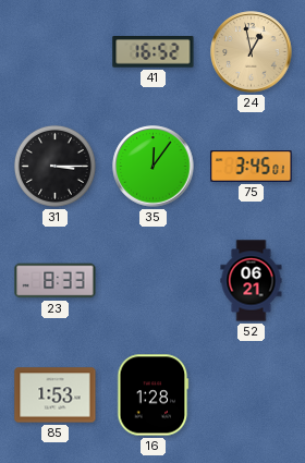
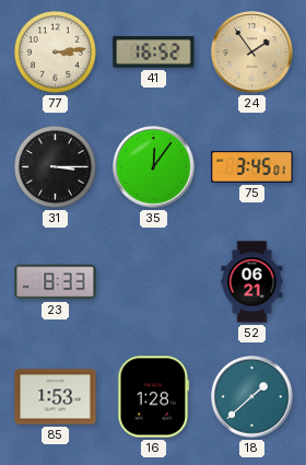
77: none -> 3:14
24: 12:58 -> 1:54
18: none -> 1:38
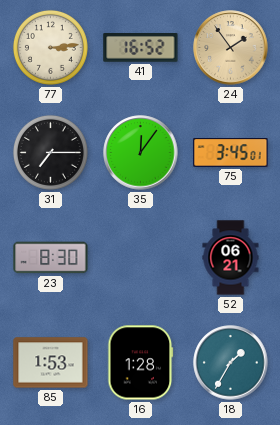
31: 3:15 -> 7:15
23: 8:33 -> 8:30
18: 1:38 -> 1:35
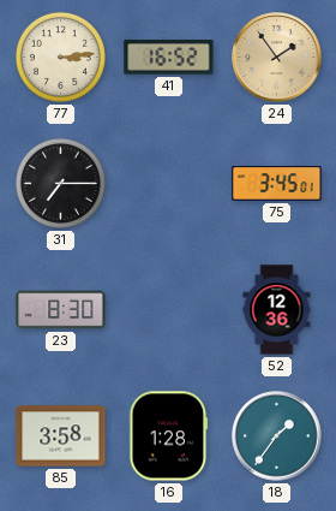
35: 12:06 -> none
52: 06:21 -> 12:36
85: 1:53 -> 3:58
18: 1:35 -> 1:36
